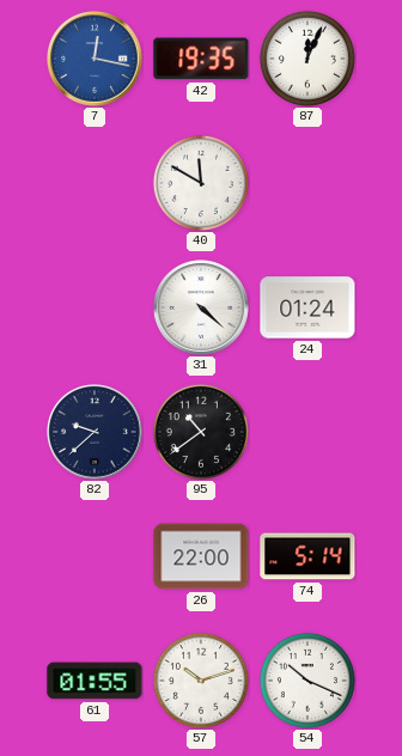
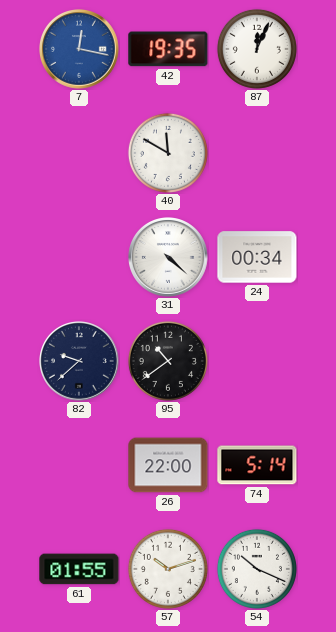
24: 01:24 -> 00:34
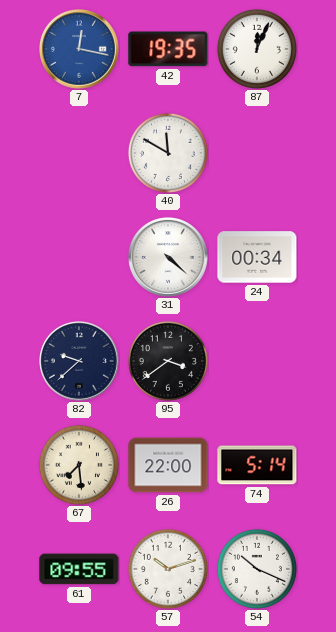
95: 10:39 -> 3:39
67: none -> 7:29
61: 01:55 -> 09:55
